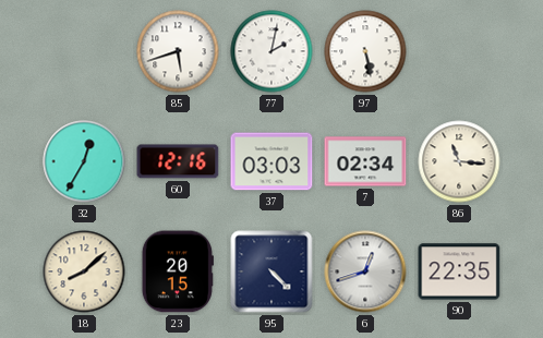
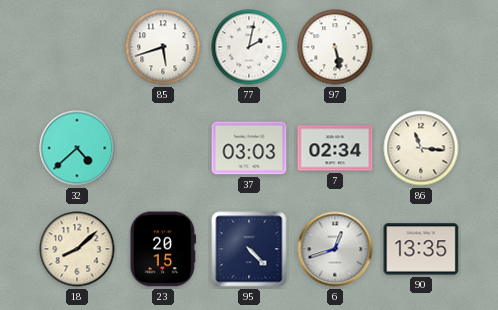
32: 12:35 -> 4:38
60: 12:16 -> none
90: 22:35 -> 13:35
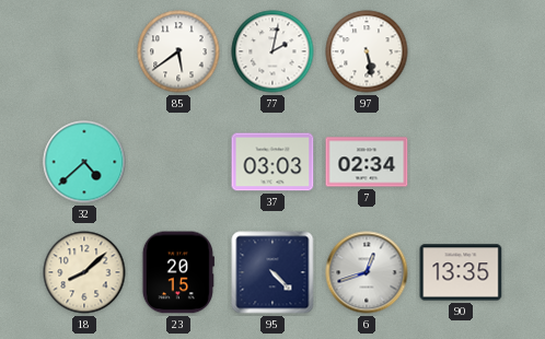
85: 5:42 -> 5:39
86: 11:16 -> none
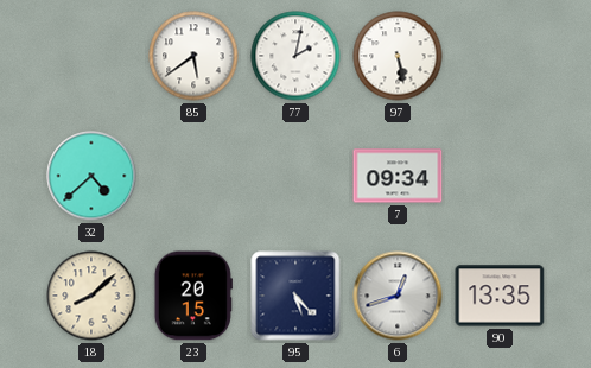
37: 03:03 -> none
7: 02:34 -> 09:34
95: 4:23 -> 5:23
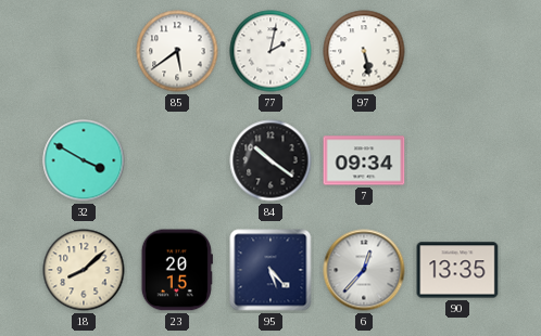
32: 4:38 -> 3:50
84: none -> 10:21
6: 12:42 -> 12:37
